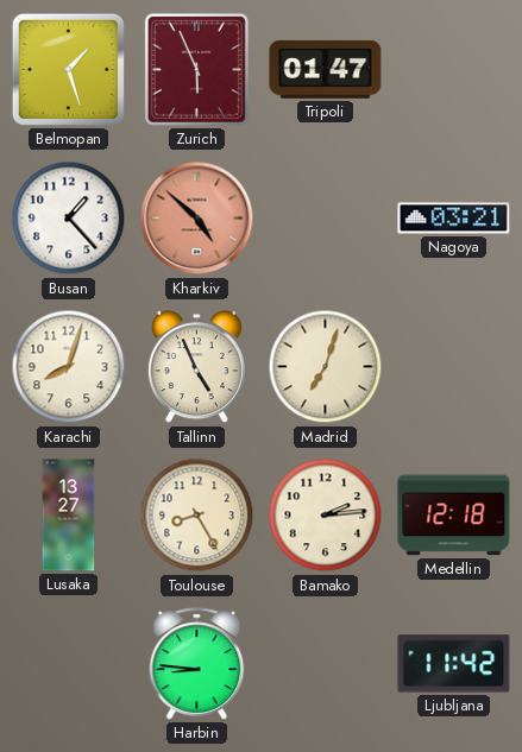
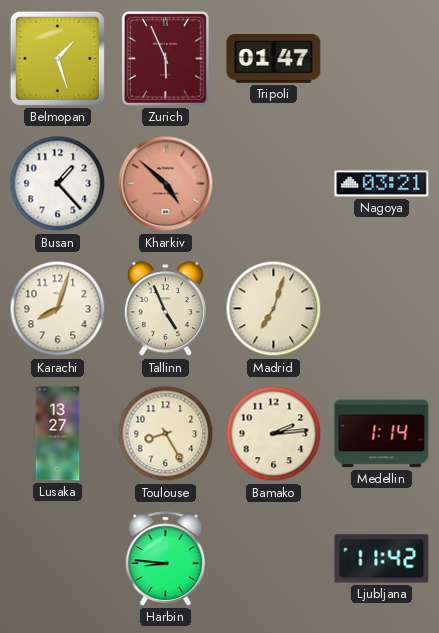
Medellin: 12:18 -> 1:14
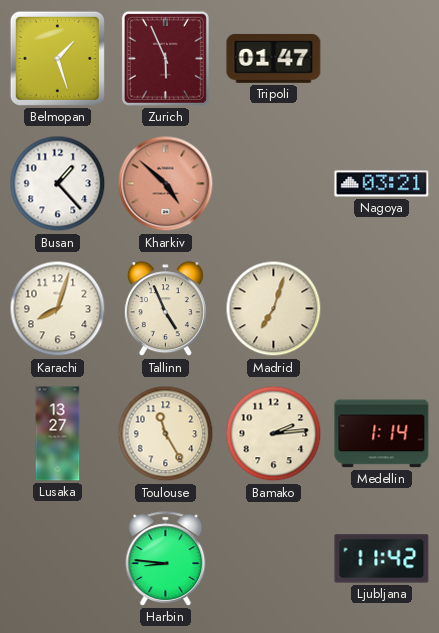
Toulouse: 8:25 -> 11:25
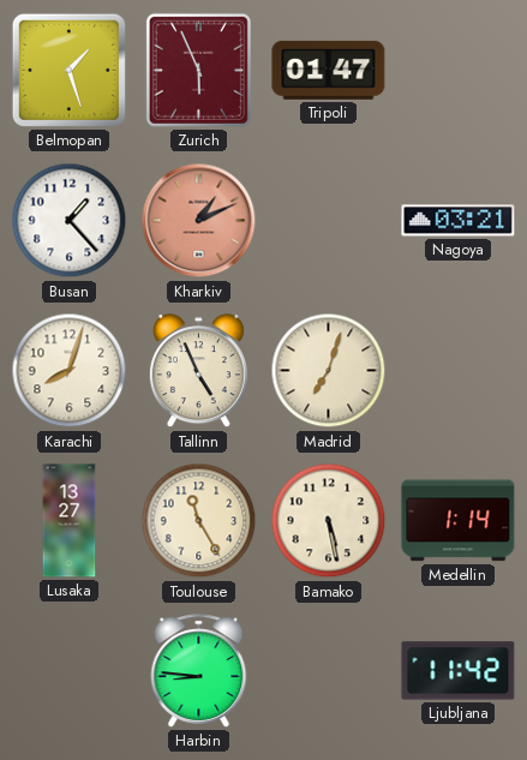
Kharkiv: 4:52 -> 1:11
Bamako: 2:14 -> 5:28
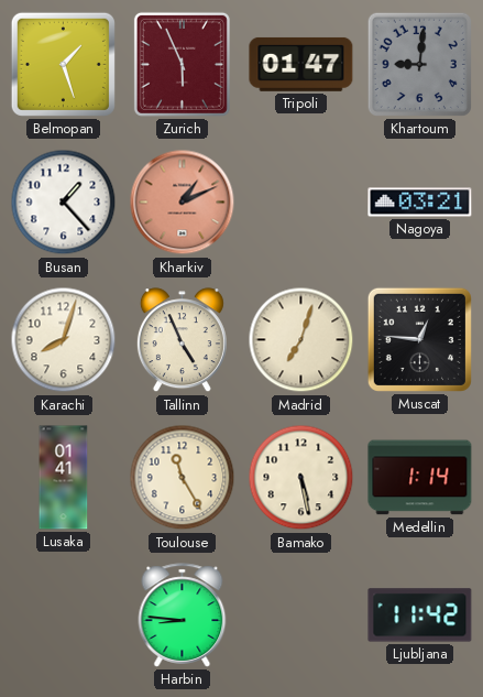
Khartoum: none -> 9:01
Muscat: none -> 12:46
Lusaka: 13:27 -> 01:41
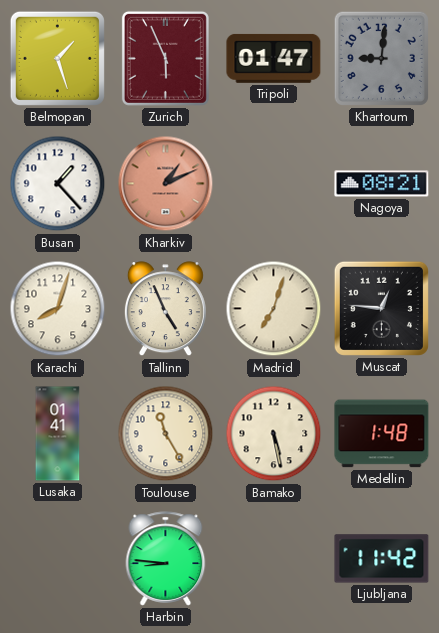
Nagoya: 03:21 -> 08:21
Medellin: 1:14 -> 1:48
